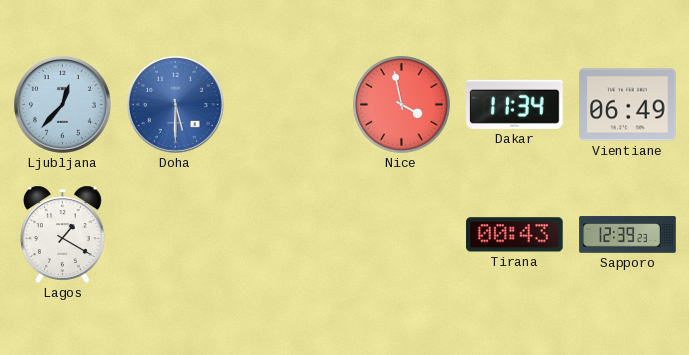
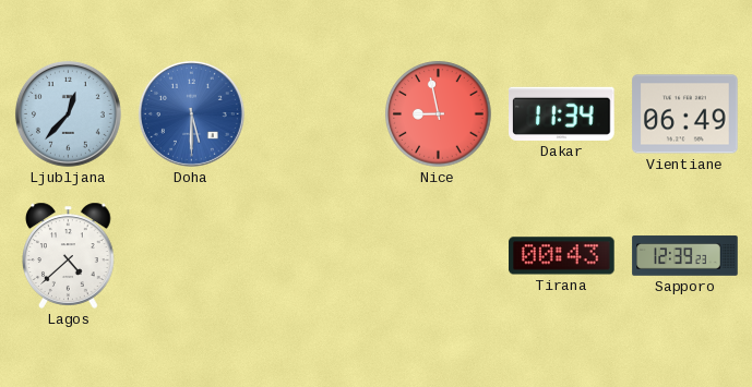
Nice: 3:58 -> 8:58
Lagos: 1:20 -> 4:38
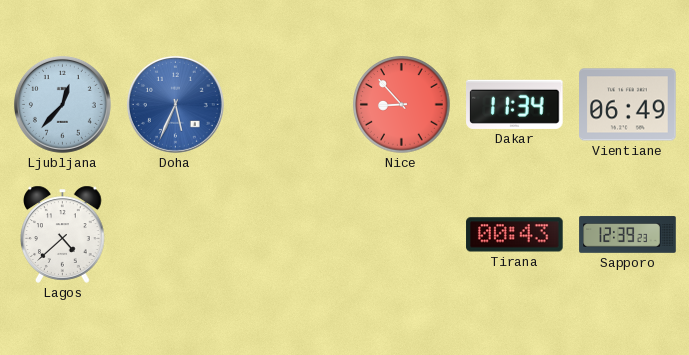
Doha: 5:30 -> 5:34
Nice: 8:58 -> 8:53
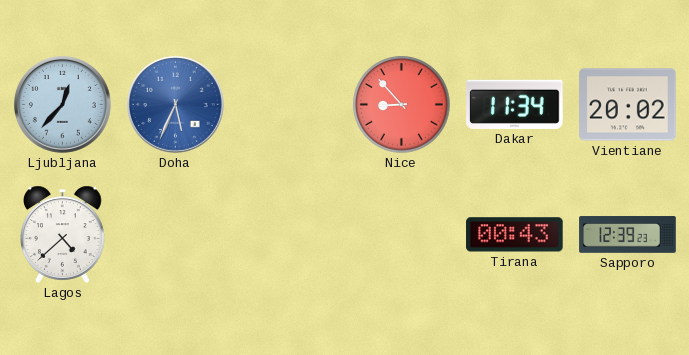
Vientiane: 06:49 -> 20:02
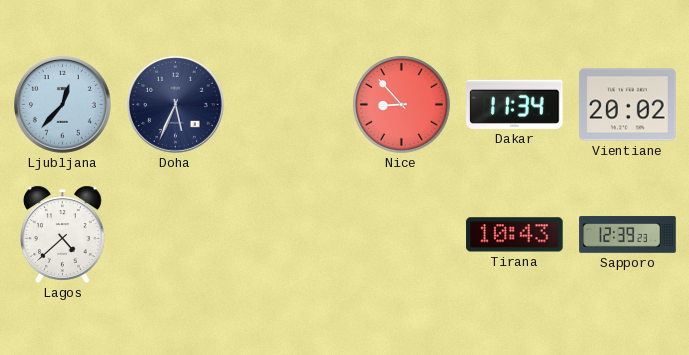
Doha dial: blue -> navy
Tirana: 00:43 -> 10:43
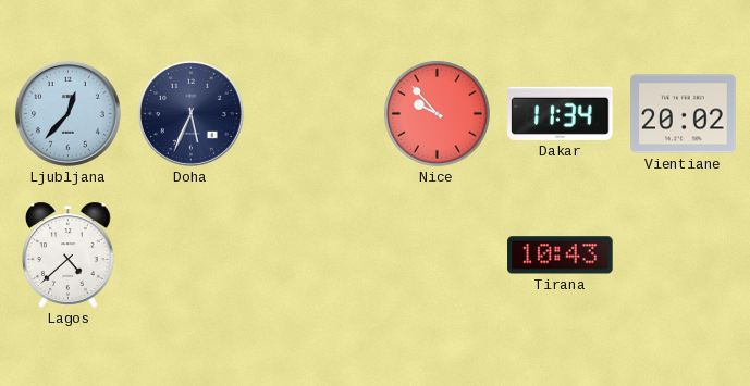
Nice: 8:53 -> 9:53
Sapporo: 12:39 -> none
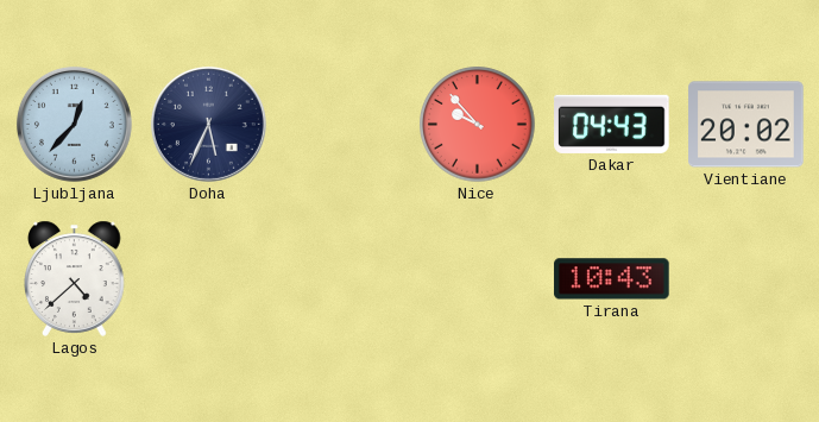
Dakar: 11:34 -> 04:43
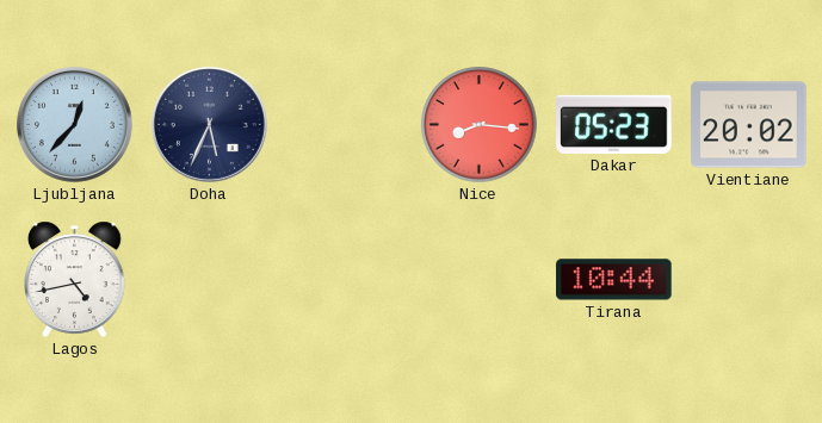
Nice: 9:53 -> 8:16
Dakar: 04:43 -> 05:23
Lagos: 4:38 -> 4:43
Tirana: 10:43 -> 10:44
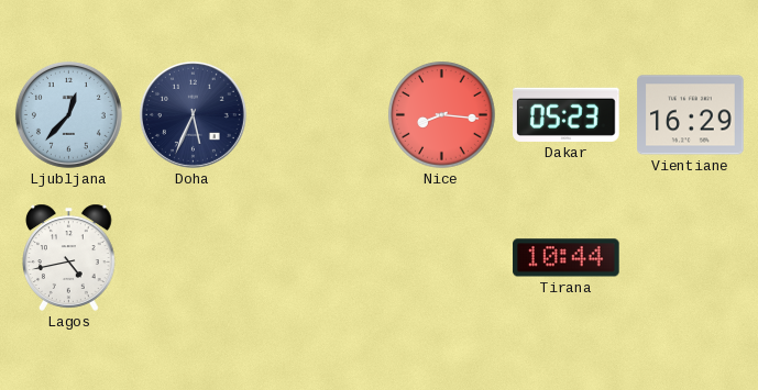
Vientiane: 20:02 -> 16:29
